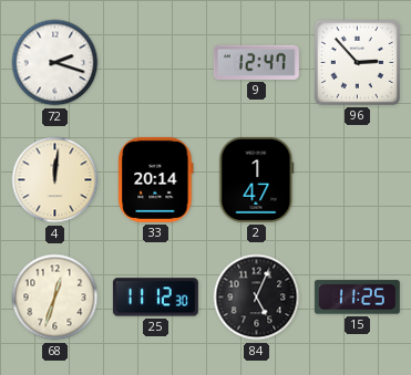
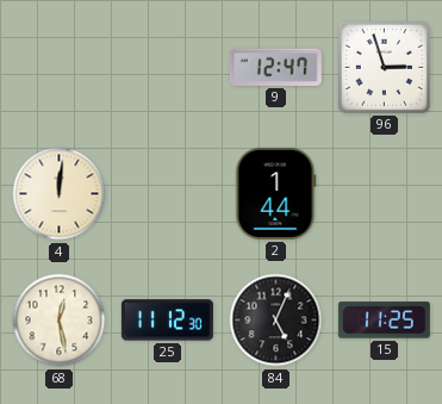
72: 2:18 -> none
96: 2:53 -> 2:57
33: 20:14 -> none
2: 1:47 -> 1:44
68: 12:33 -> 12:28
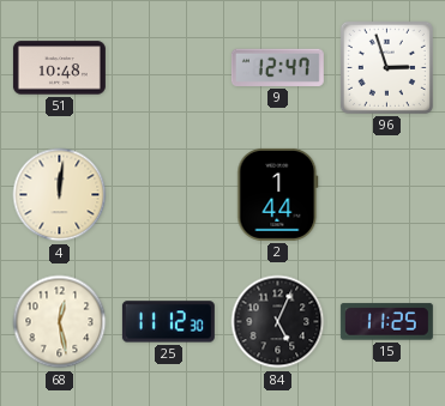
51: none -> 10:48
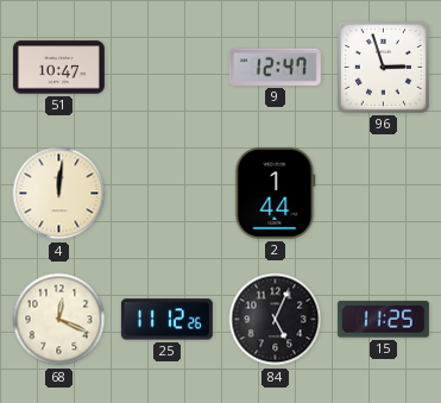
51: 10:48 -> 10:47
68: 12:28 -> 12:19
25: 11:12:30 -> 11:12:26
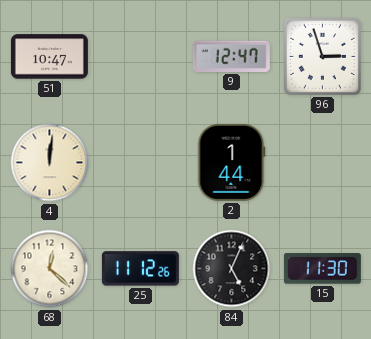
68: 12:19 -> 12:22
15: 11:25 -> 11:30
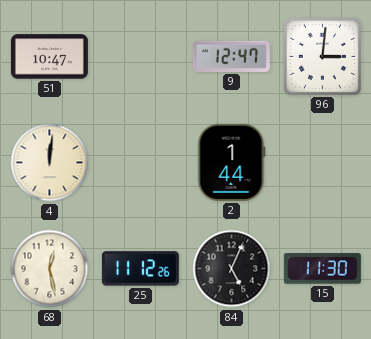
96: 2:57 -> 3:01
68: 12:22 -> 12:28
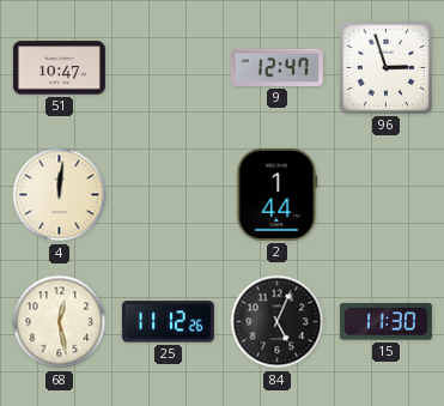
96: 3:01 -> 2:57
